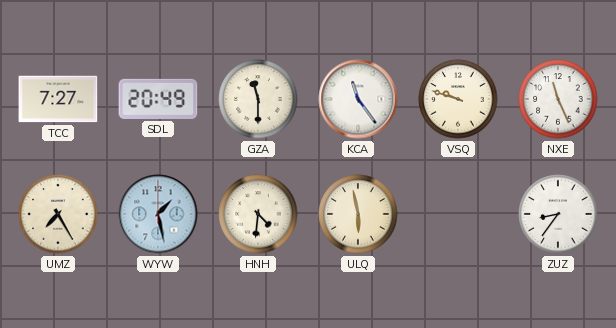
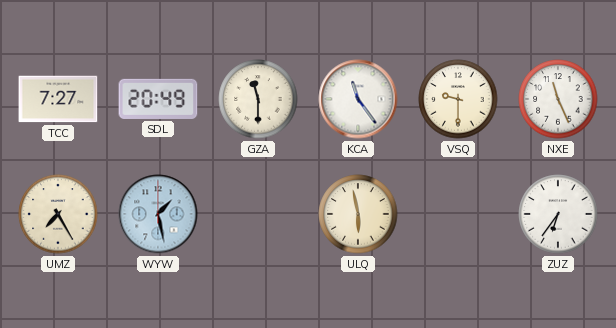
VSQ: 9:48 -> 9:30
HNH: 4:31 -> none
ZUZ: 8:36 -> 6:36
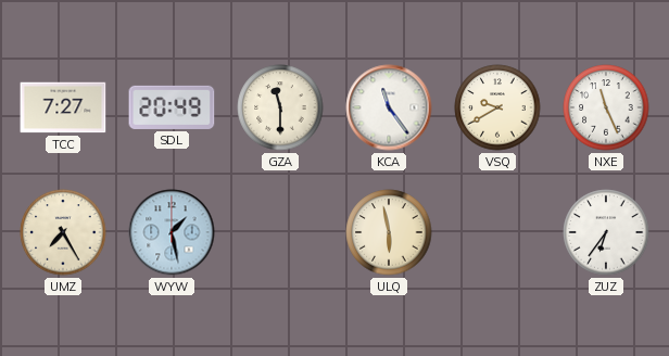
VSQ: 9:30 -> 9:40
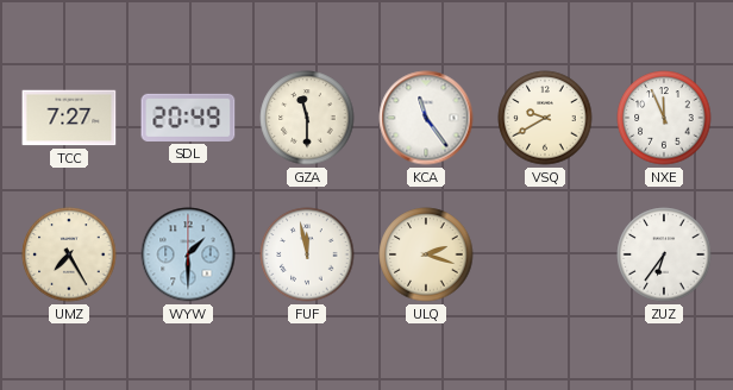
NXE: 11:26 -> 11:56
WYW: 1:28 -> 1:30
FUF: none -> 11:58
ULQ: 5:58 -> 2:18
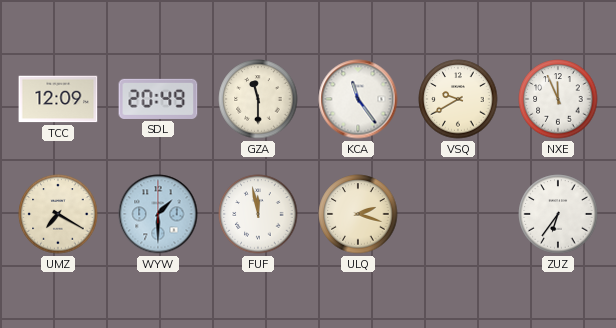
TCC: 7:27 -> 12:09
UMZ: 7:25 -> 7:20
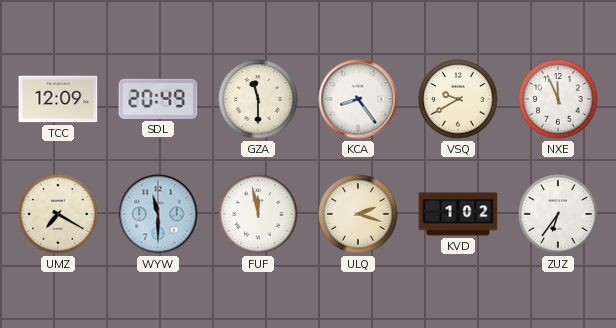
KCA: 11:24 -> 8:24
WYW: 1:30 -> 11:30
KVD: none -> 1:02
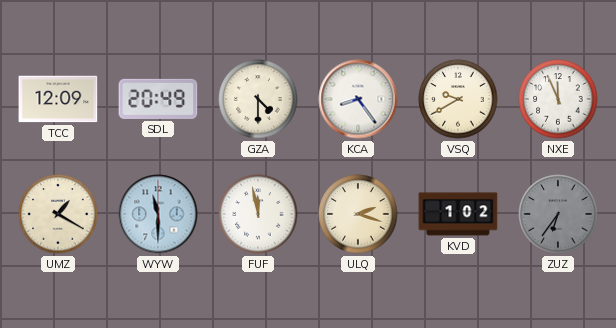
GZA: 11:30 -> 4:30
UMZ: 7:20 -> 1:20
ZUZ dial: white -> grey
